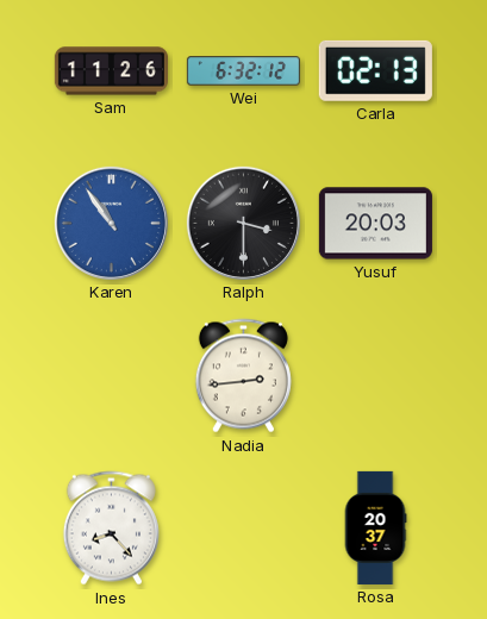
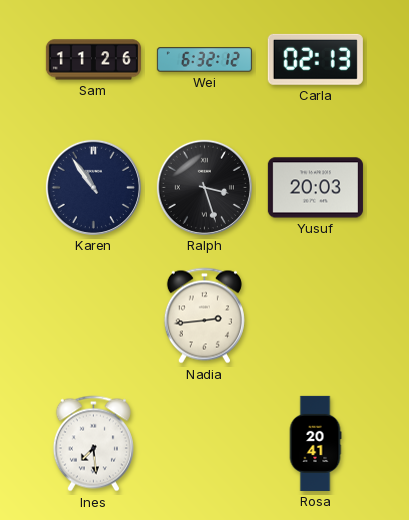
Karen dial: blue -> navy
Ralph: 3:30 -> 3:27
Ines: 8:23 -> 7:29
Rosa: 20:37 -> 20:41
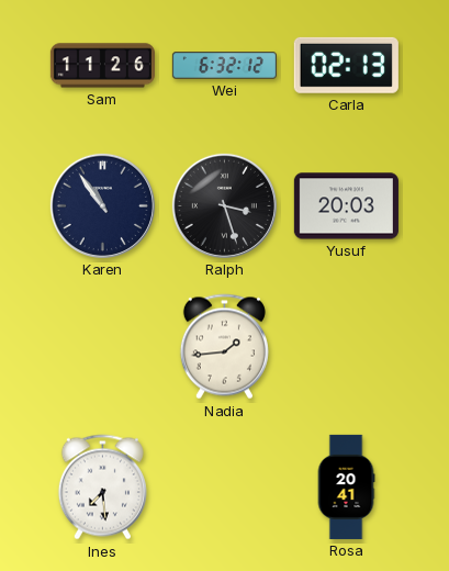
Nadia: 2:44 -> 1:44
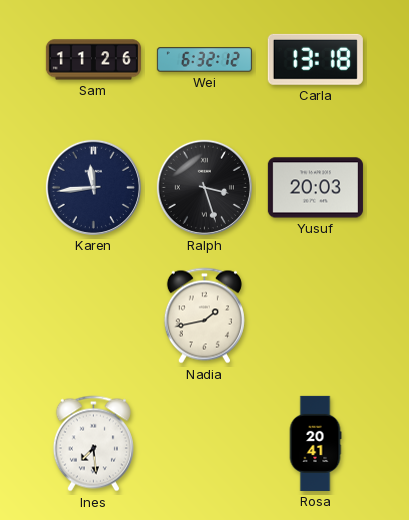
Carla: 02:13 -> 13:18
Karen: 10:54 -> 11:44
Nadia: 1:44 -> 1:43
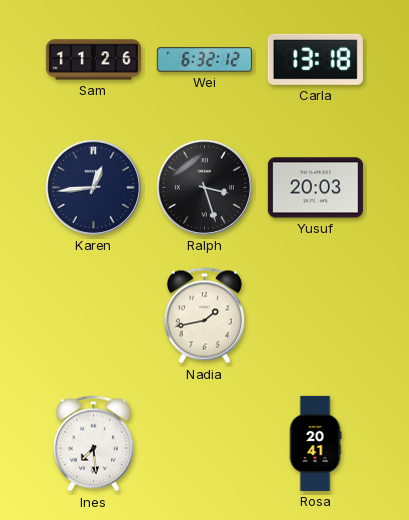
Karen: 11:44 -> 12:44
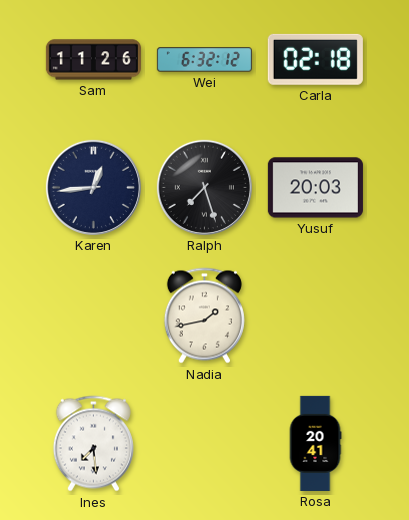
Carla: 13:18 -> 02:18
Ralph: 3:27 -> 7:27
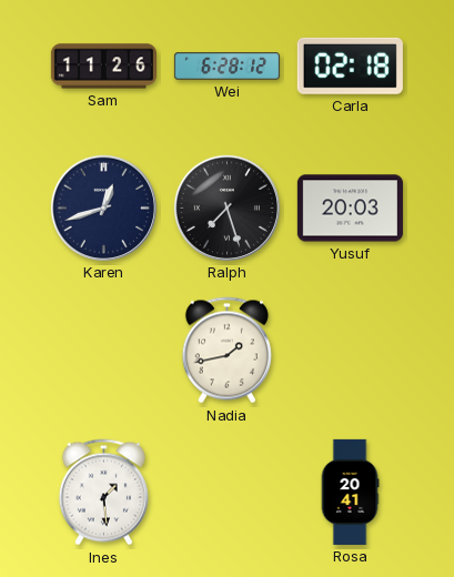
Wei: 6:32 -> 6:28
Karen: 12:44 -> 12:42
Ines: 7:29 -> 1:29
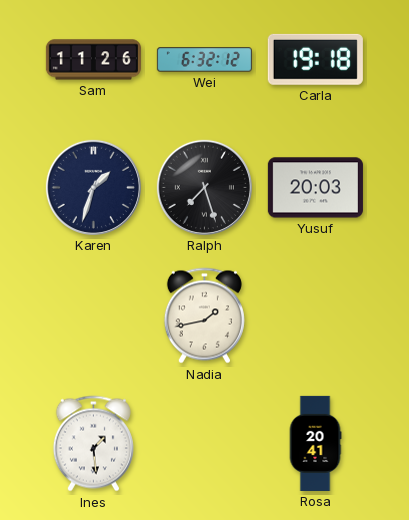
Wei: 6:28 -> 6:32
Carla: 02:18 -> 19:18
Karen: 12:42 -> 1:33
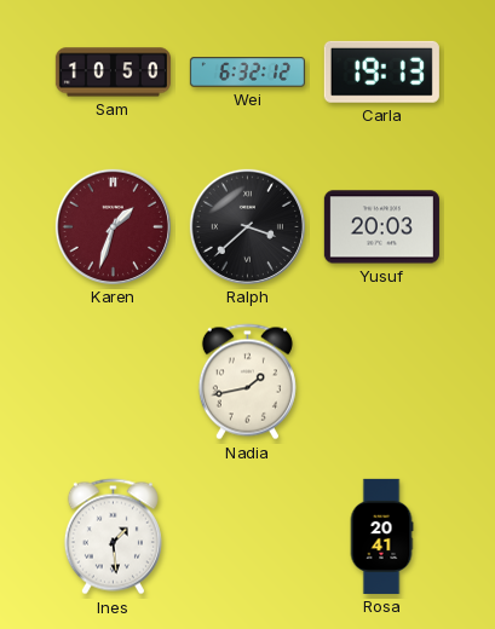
Sam: 11:26 -> 10:50
Carla: 19:18 -> 19:13
Karen dial: navy -> burgundy
Ralph: 7:27 -> 3:38
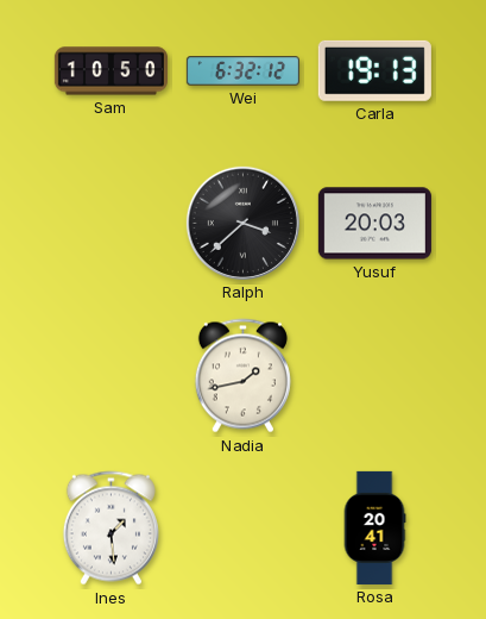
Karen: 1:33 -> none
